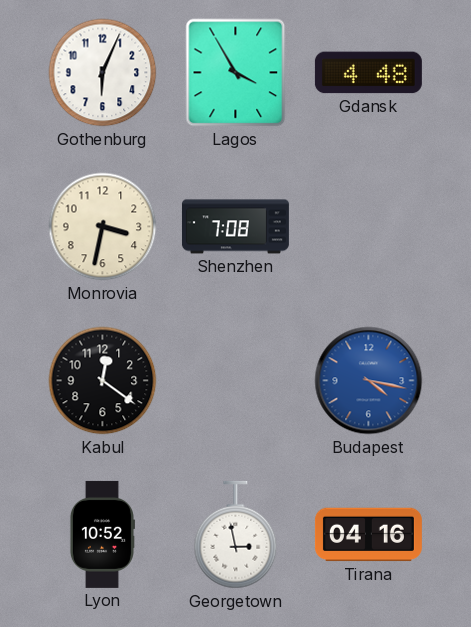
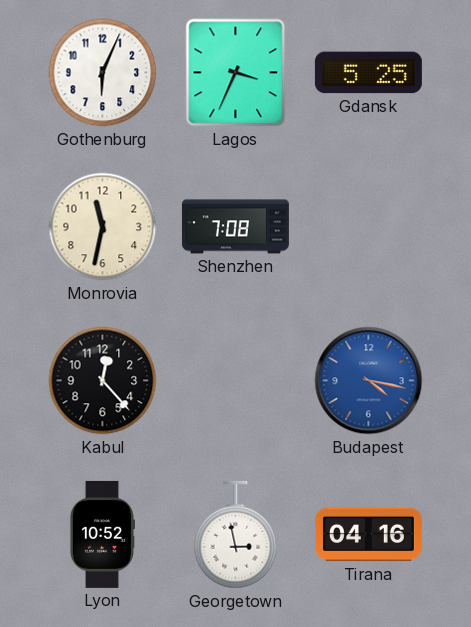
Lagos: 3:55 -> 3:34
Gdansk: 4:48 -> 5:25
Monrovia: 3:32 -> 11:32
Kabul: 12:21 -> 12:23
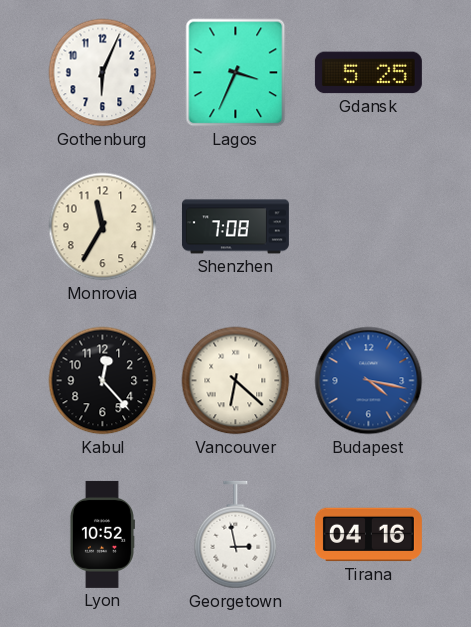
Monrovia: 11:32 -> 11:35
Vancouver: none -> 6:22
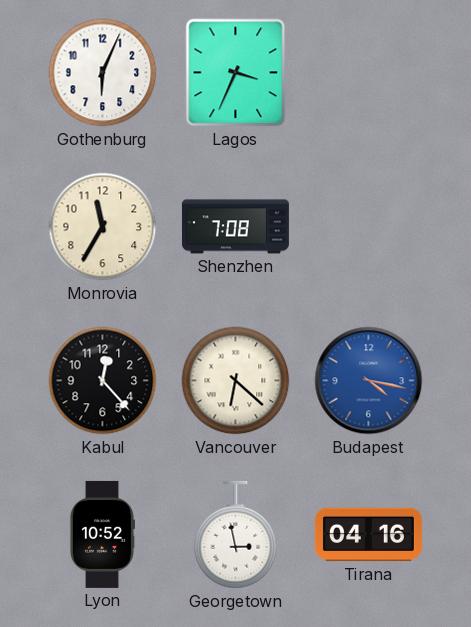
Gdansk: 5:25 -> none
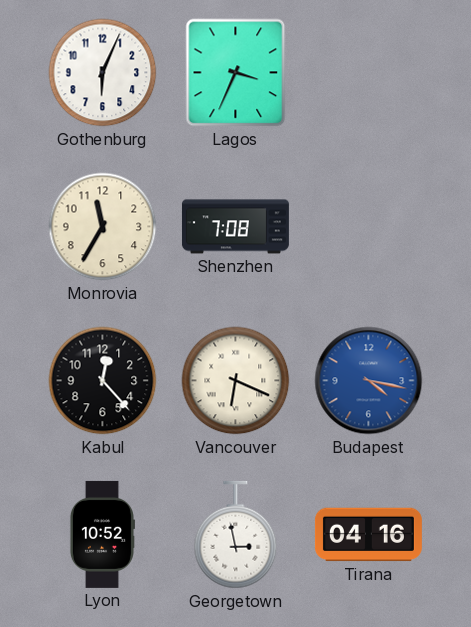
Vancouver: 6:22 -> 6:19
